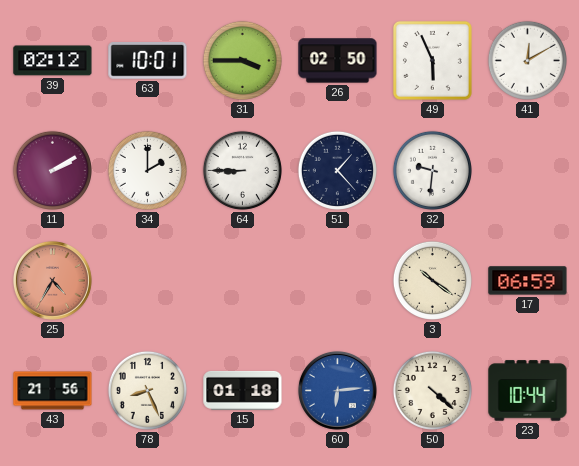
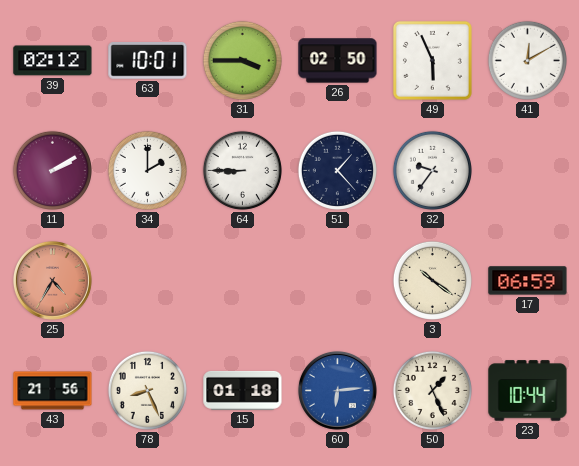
32: 9:31 -> 9:36
50: 4:22 -> 1:26
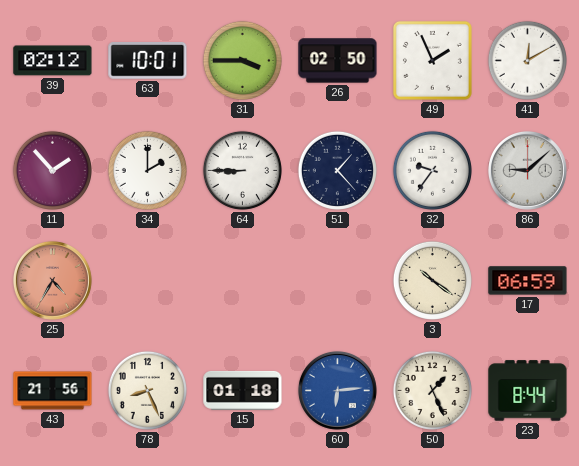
49: 5:56 -> 1:56
11: 2:10 -> 1:53
86: none -> 9:08
23: 10:44 -> 8:44
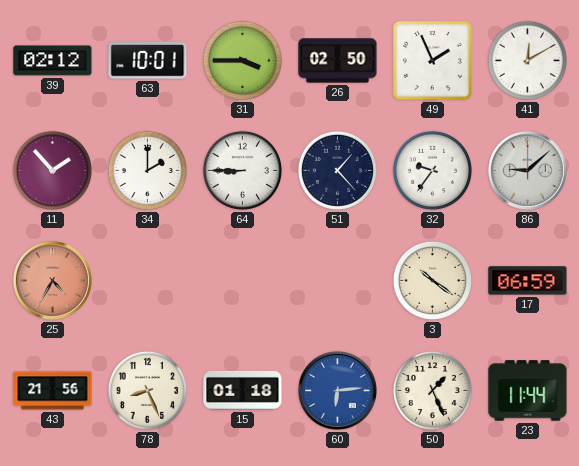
23: 8:44 -> 11:44
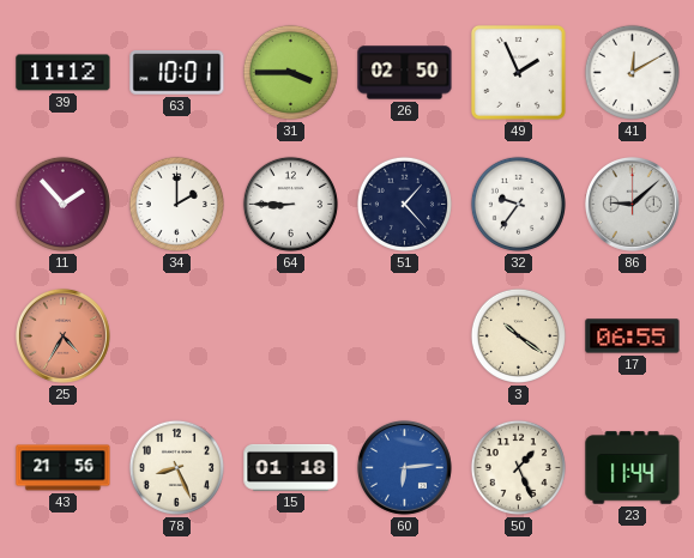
39: 02:12 -> 11:12
17: 06:59 -> 06:55
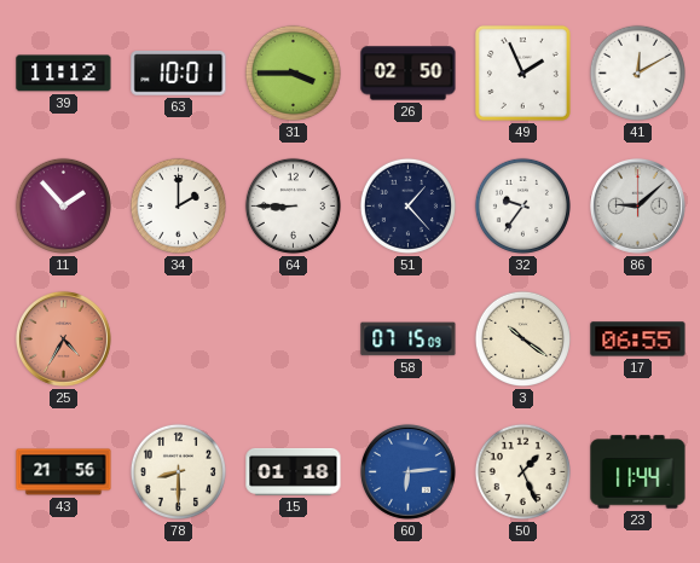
58: none -> 07:15
78: 8:26 -> 8:30
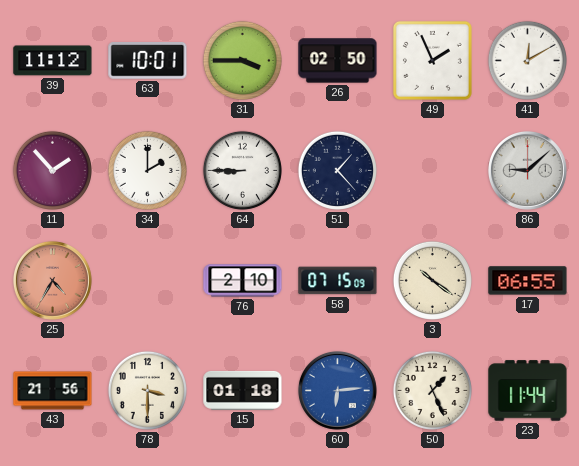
32: 9:36 -> none
76: none -> 2:10
78: 8:30 -> 3:30
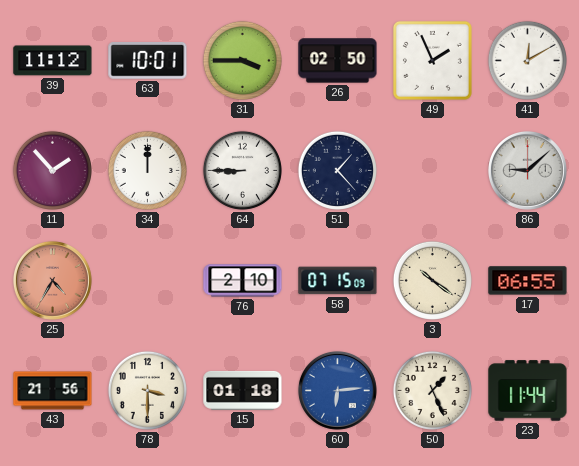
34: 2:00 -> 12:00
